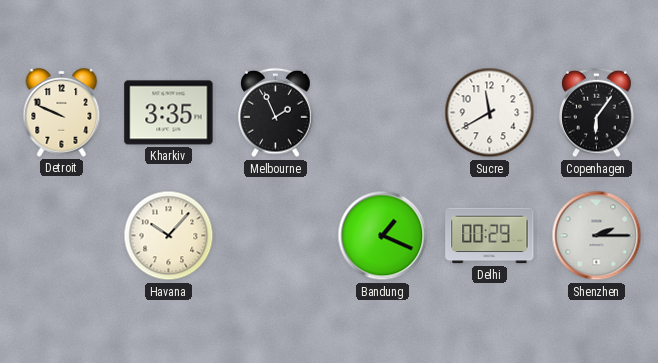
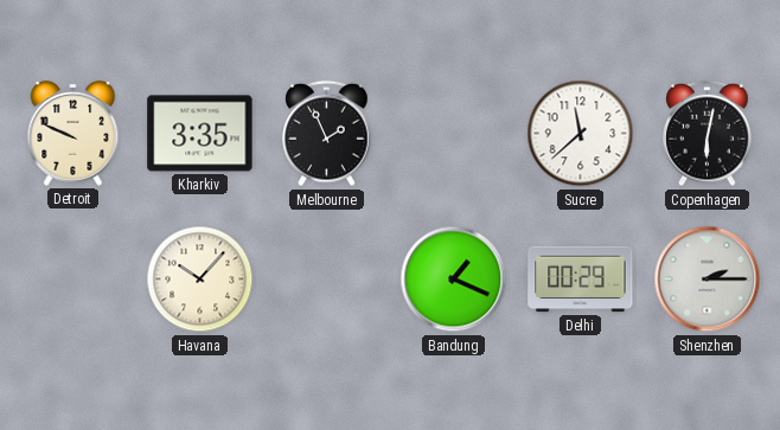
Sucre: 11:40 -> 11:38
Copenhagen: 6:06 -> 6:02
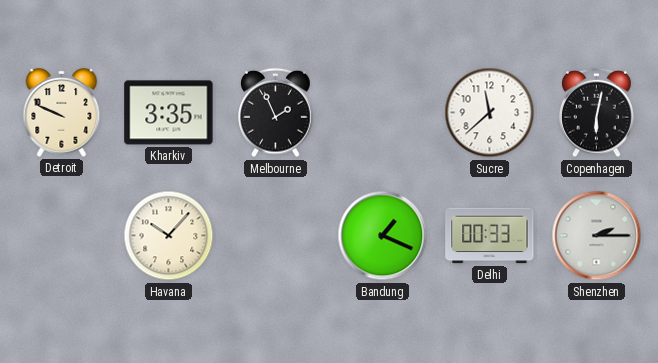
Delhi: 00:29 -> 00:33
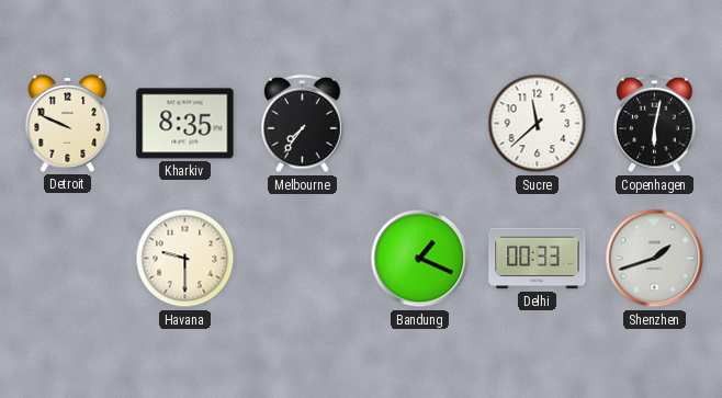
Kharkiv: 3:35 -> 8:35
Melbourne: 1:56 -> 7:36
Havana: 10:07 -> 9:30
Shenzhen: 2:15 -> 1:42
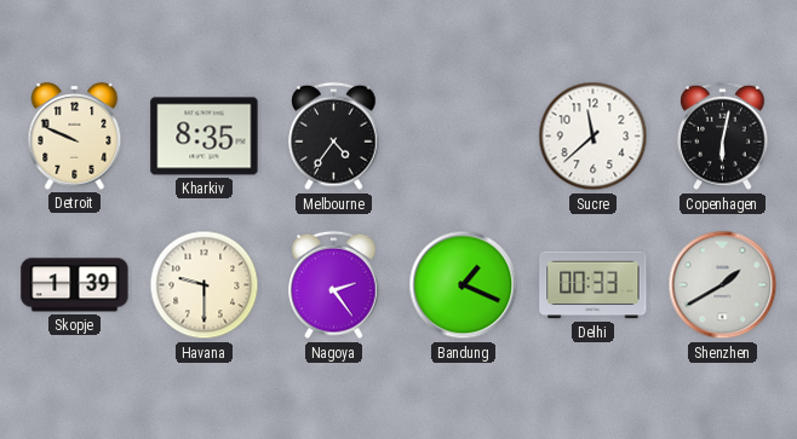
Melbourne: 7:36 -> 4:36
Skopje: none -> 1:39
Nagoya: none -> 2:24
Shenzhen: 1:42 -> 1:40
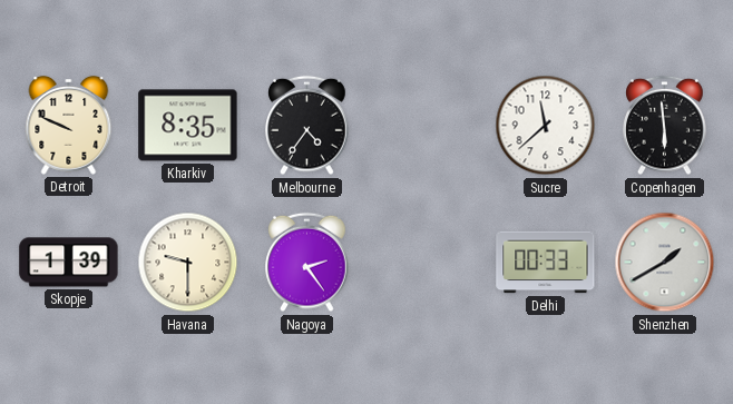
Copenhagen: 6:02 -> 5:59
Bandung: 1:19 -> none
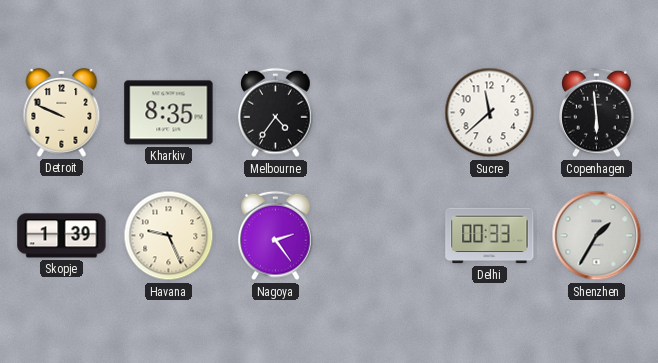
Havana: 9:30 -> 9:26
Shenzhen: 1:40 -> 1:35
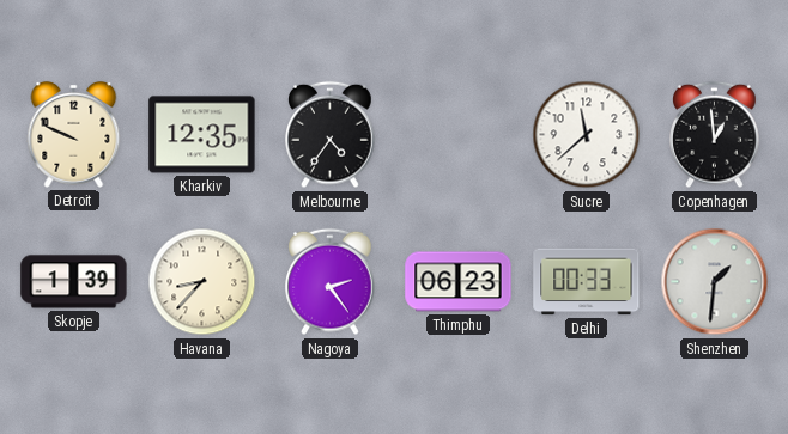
Kharkiv: 8:35 -> 12:35
Copenhagen: 5:59 -> 12:59
Havana: 9:26 -> 8:37
Thimphu: none -> 06:23
Shenzhen: 1:35 -> 1:31
